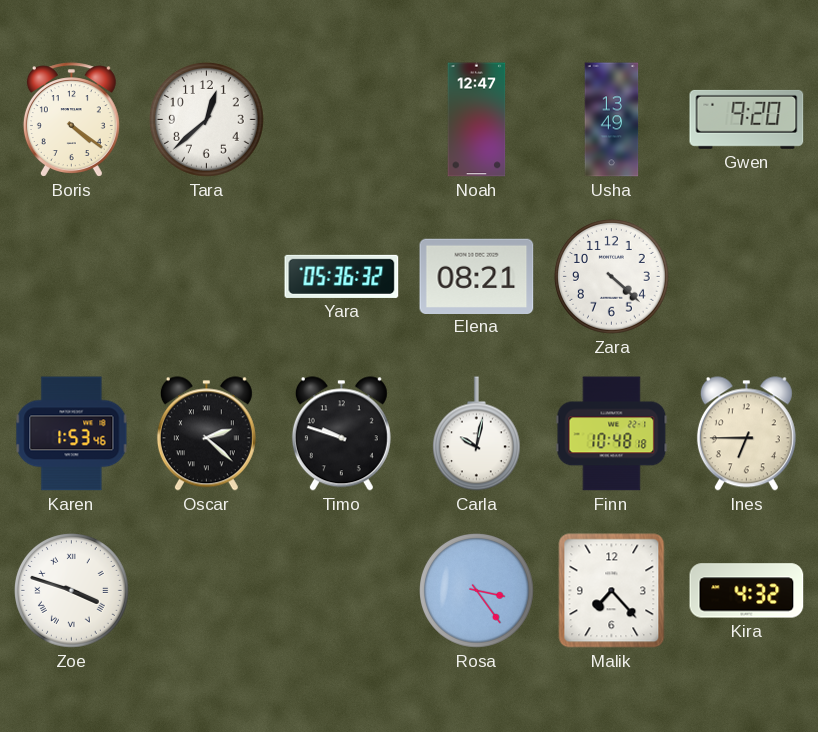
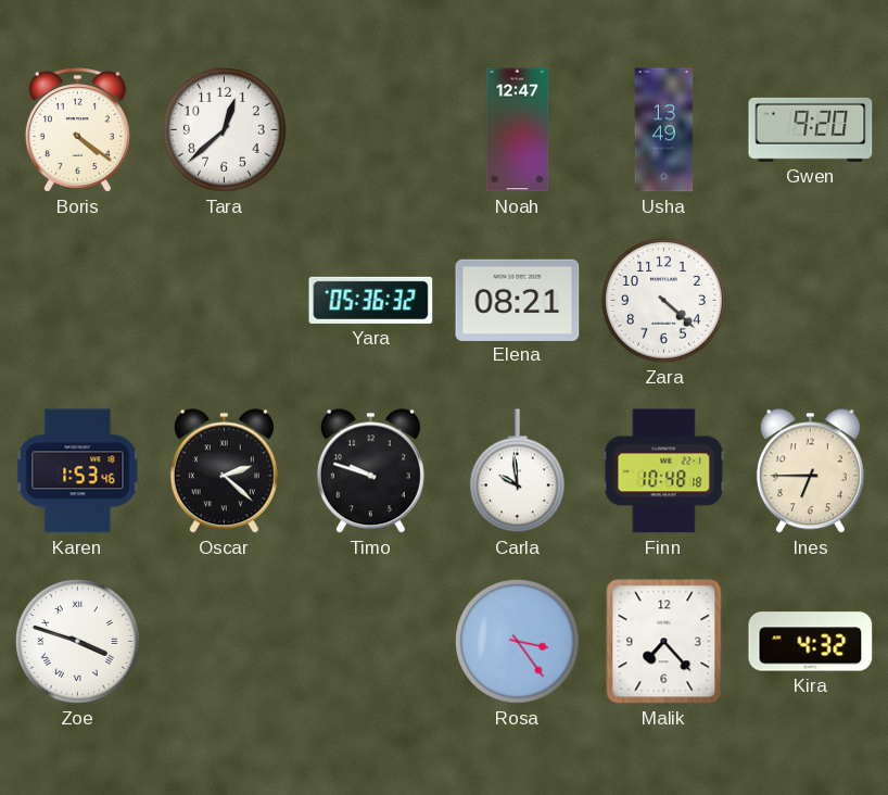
Carla: 10:02 -> 9:59
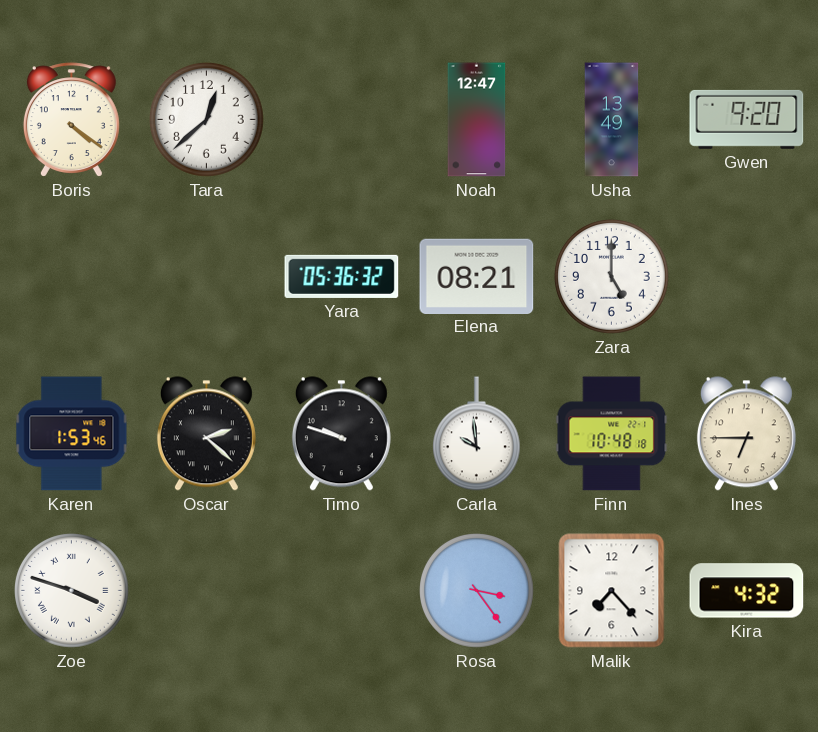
Zara: 4:22 -> 5:00
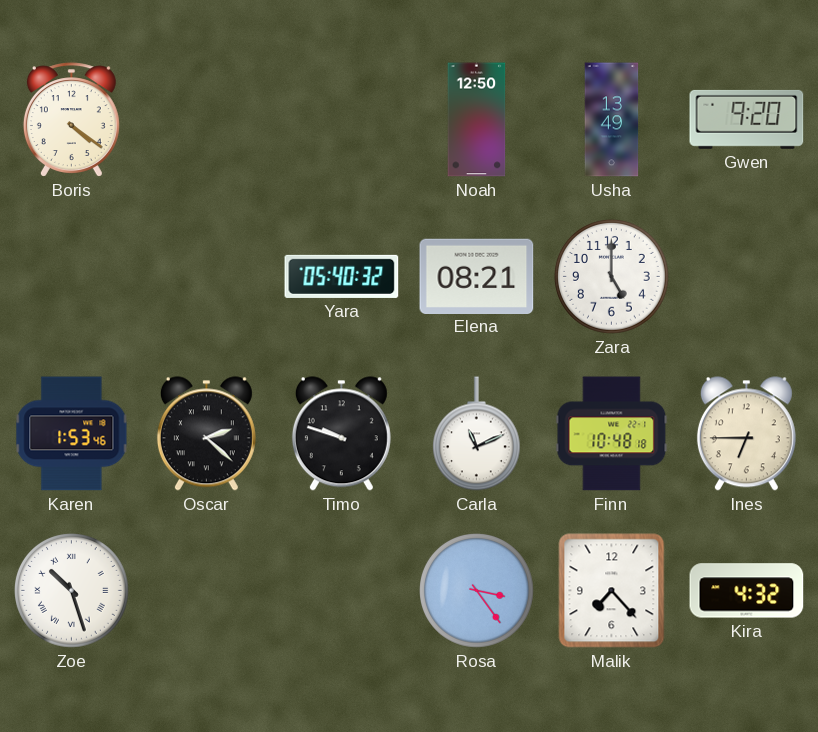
Tara: 12:38 -> none
Noah: 12:47 -> 12:50
Yara: 05:36 -> 05:40
Carla: 9:59 -> 11:11
Zoe: 3:48 -> 10:27
